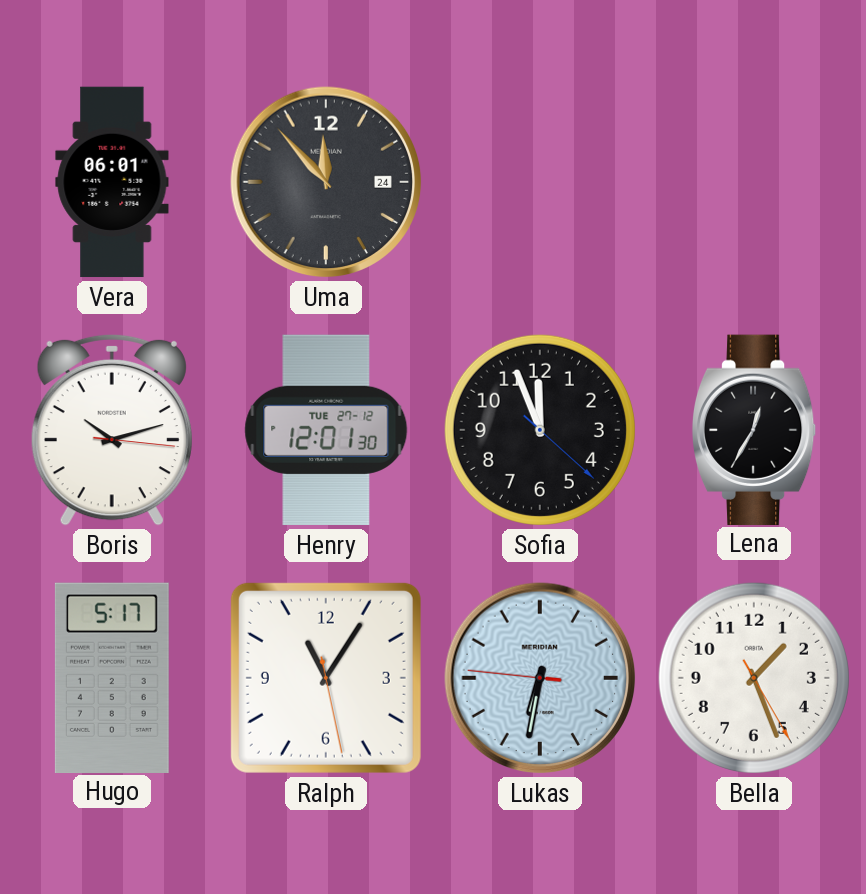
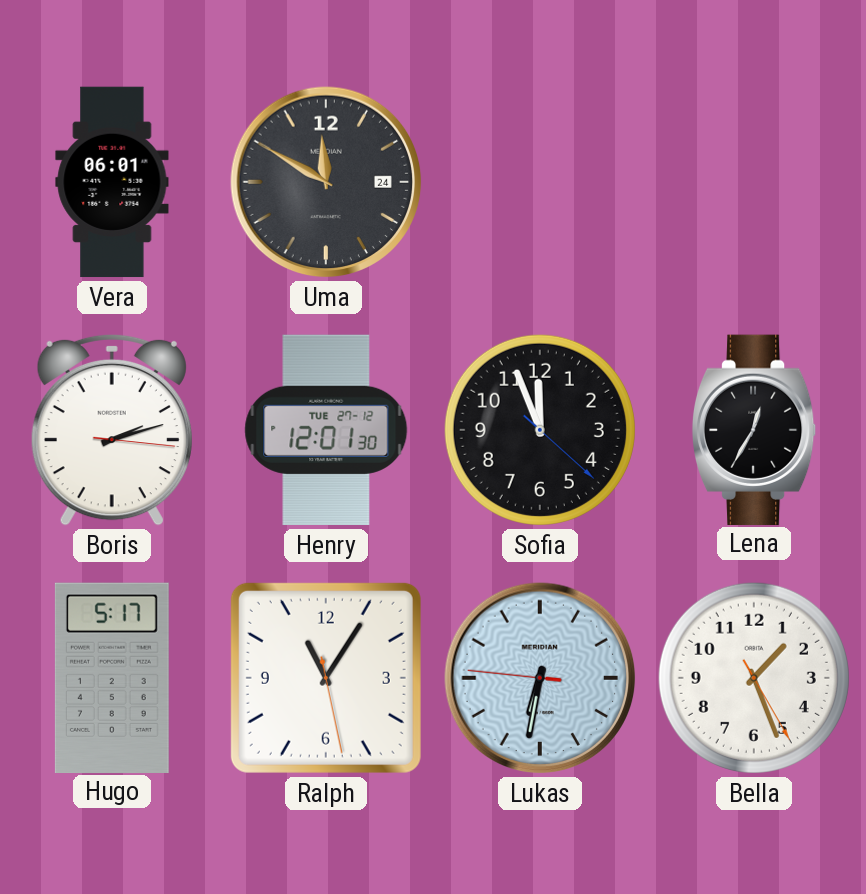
Uma: 11:53 -> 11:50
Boris: 10:12 -> 2:12
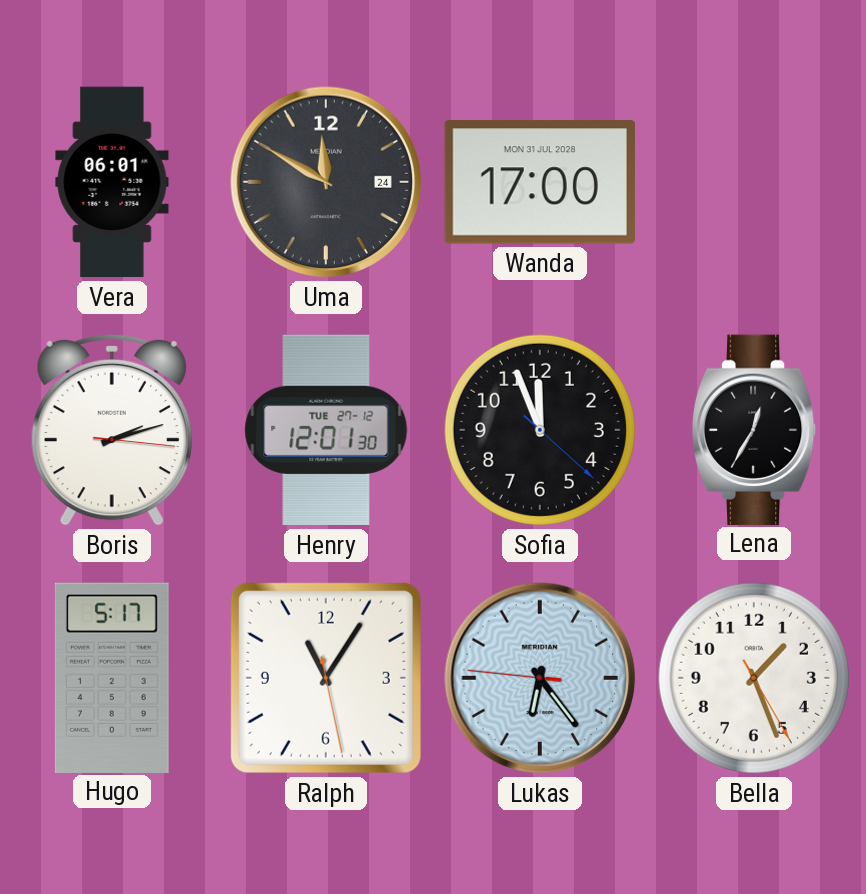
Wanda: none -> 17:00
Lukas: 6:31 -> 6:23
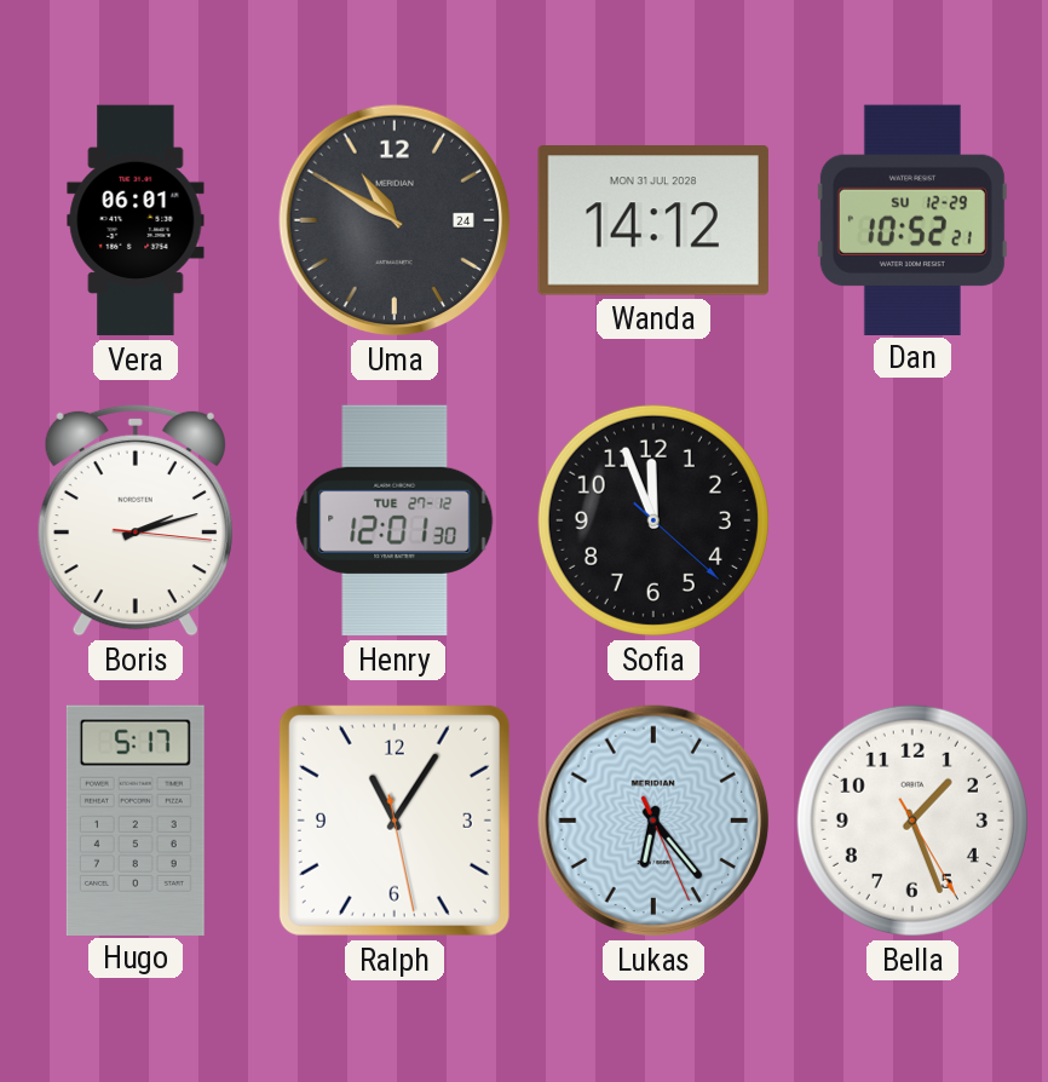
Uma: 11:50 -> 10:50
Wanda: 17:00 -> 14:12
Dan: none -> 10:52
Lena: 12:35 -> none
Lukas: 6:23:46 -> 6:23:26
